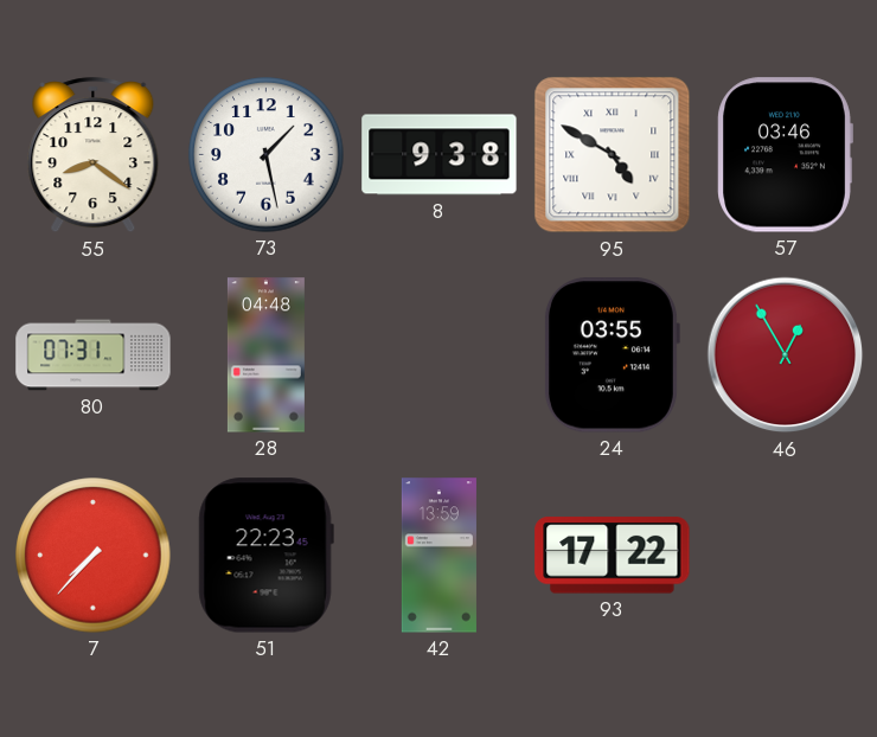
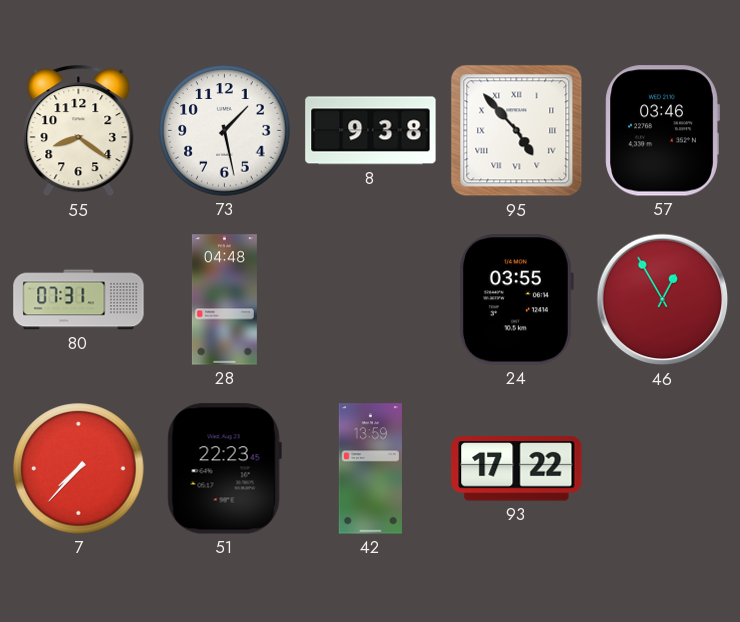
95: 4:50 -> 4:53
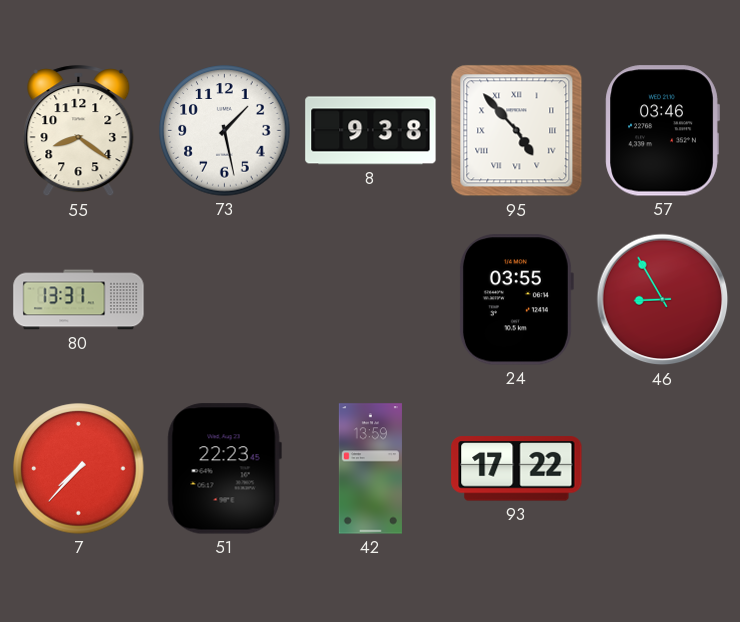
80: 07:31 -> 13:31
28: 04:48 -> none
46: 12:55 -> 8:55
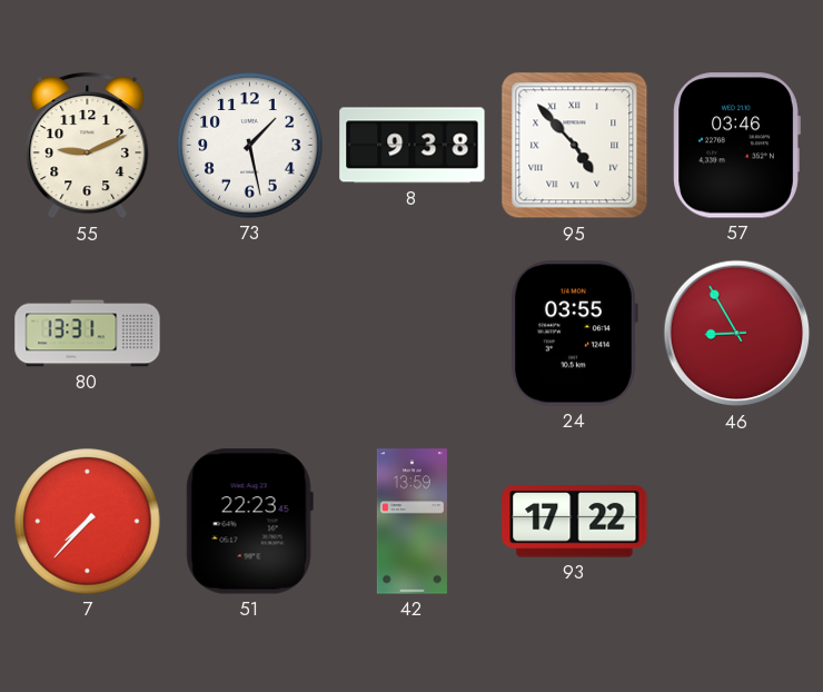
55: 8:21 -> 9:11
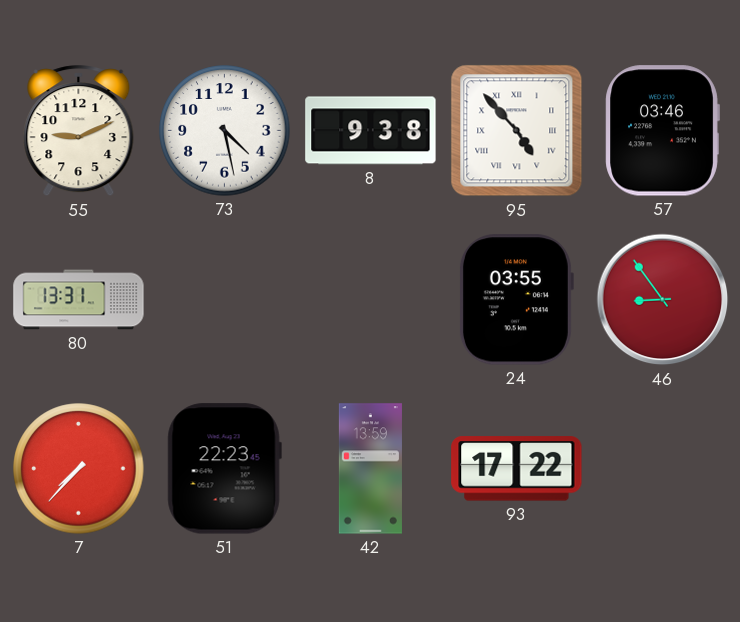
73: 1:28 -> 4:28
46: 8:55 -> 8:54
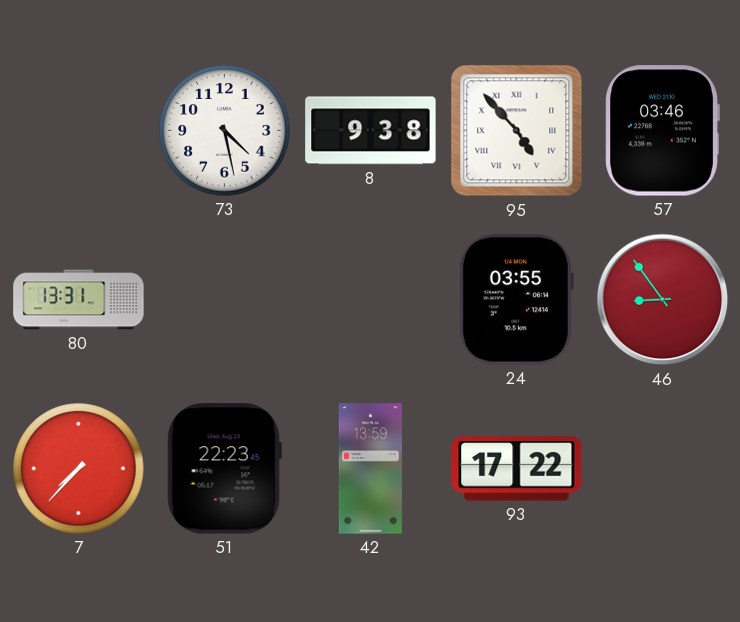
55: 9:11 -> none
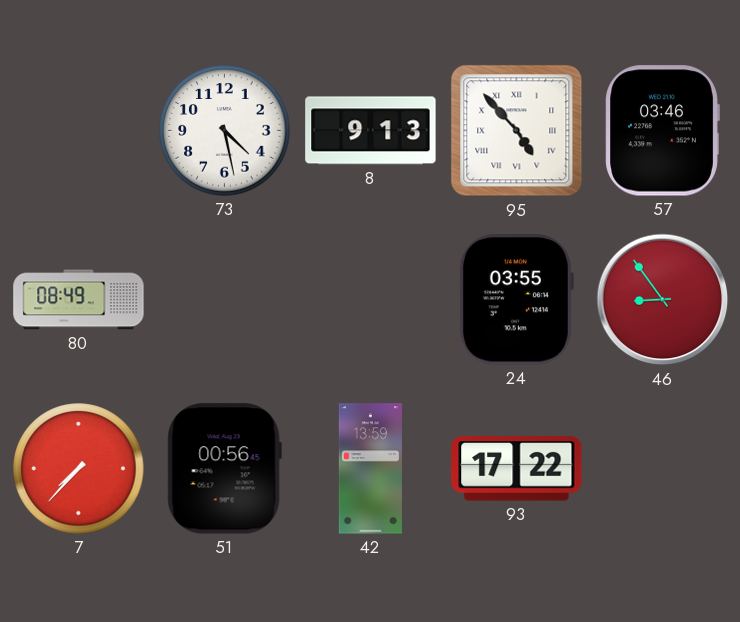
8: 9:38 -> 9:13
80: 13:31 -> 08:49
51: 22:23 -> 00:56
